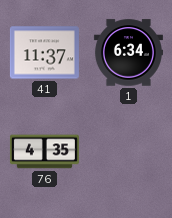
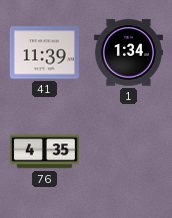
41: 11:37 -> 11:39
1: 6:34 -> 1:34
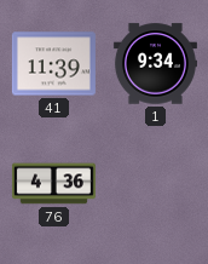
1: 1:34 -> 9:34
76: 4:35 -> 4:36
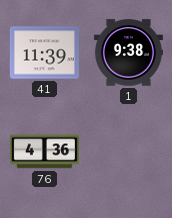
1: 9:34 -> 9:38
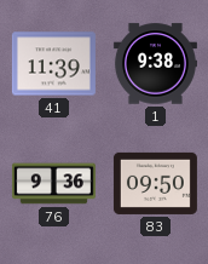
76: 4:36 -> 9:36
83: none -> 09:50
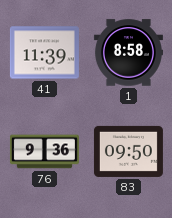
1: 9:38 -> 8:58
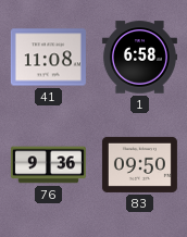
41: 11:39 -> 11:08
1: 8:58 -> 6:58
